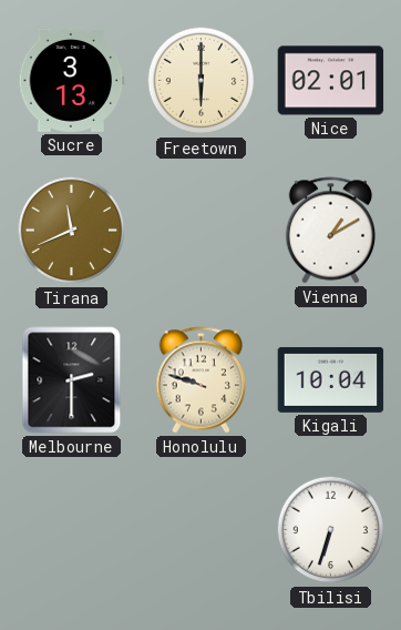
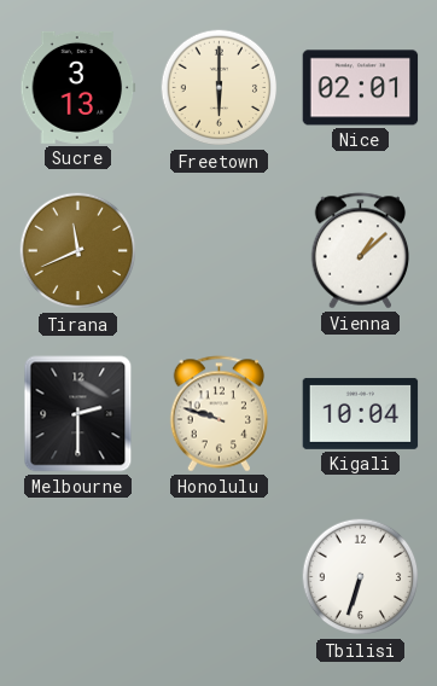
Vienna: 1:10 -> 1:08
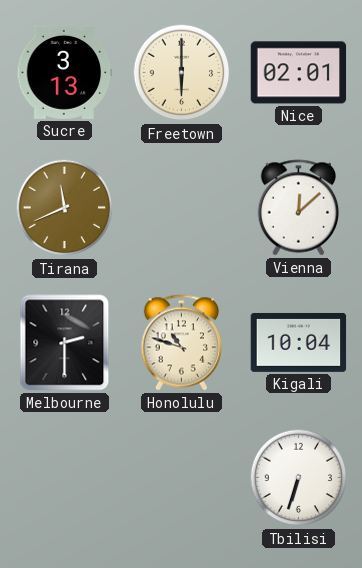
Vienna: 1:08 -> 12:08
Honolulu: 9:48 -> 10:48
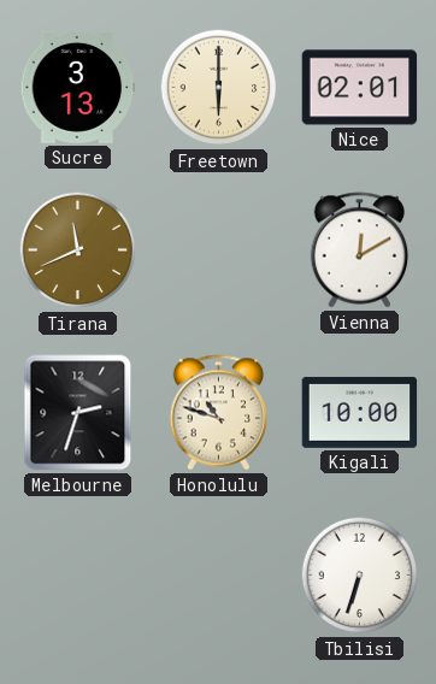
Vienna: 12:08 -> 12:10
Melbourne: 2:30 -> 2:33
Kigali: 10:04 -> 10:00
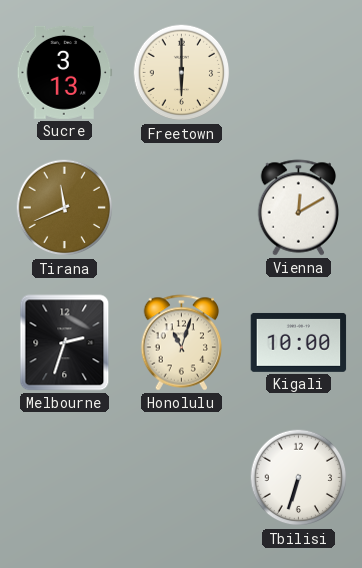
Nice: 02:01 -> none
Honolulu: 10:48 -> 11:03
